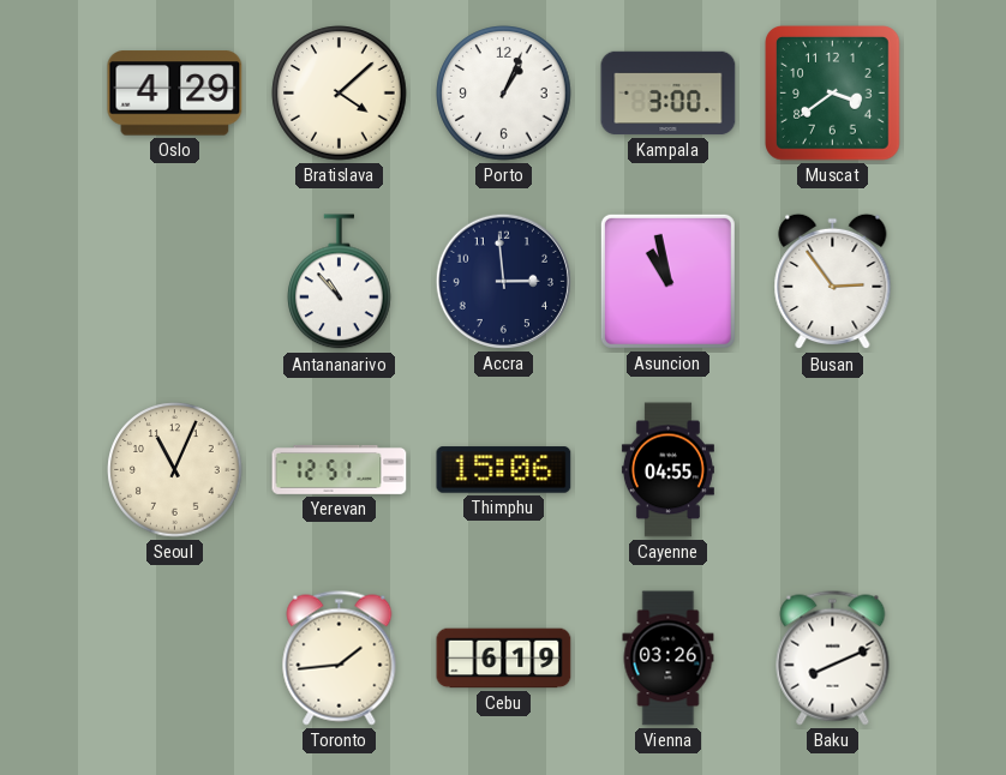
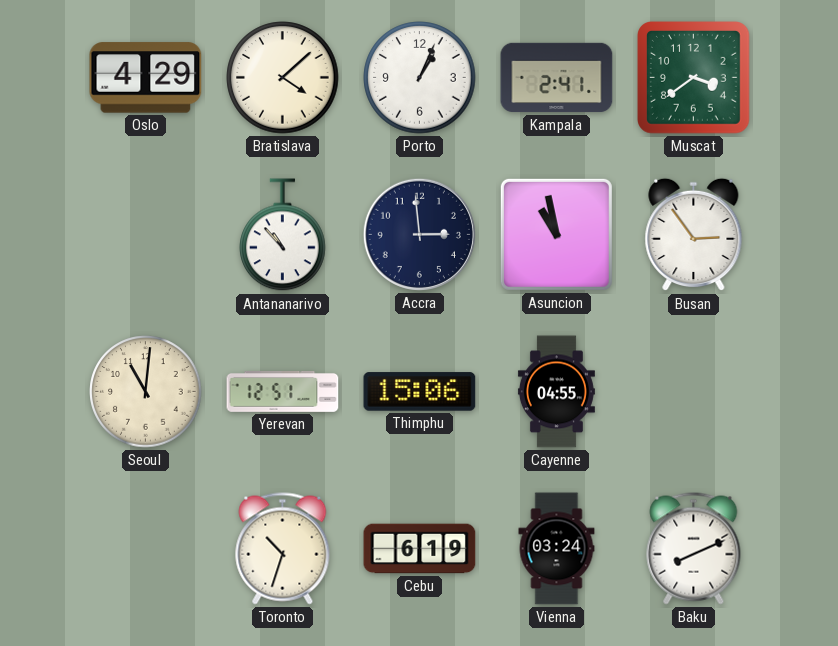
Kampala: 3:00 -> 2:41
Seoul: 11:04 -> 11:01
Toronto: 1:44 -> 10:33
Vienna: 03:26 -> 03:24
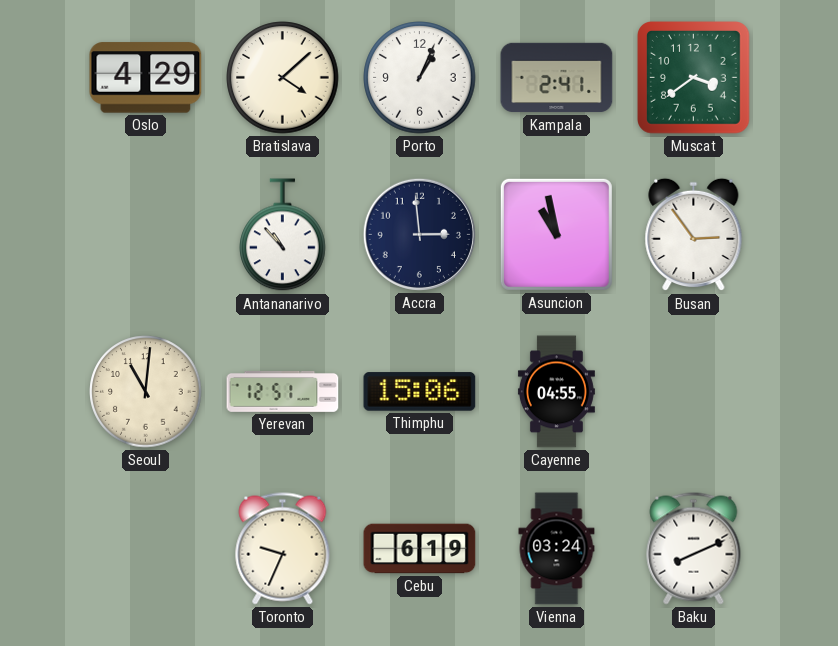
Toronto: 10:33 -> 9:34
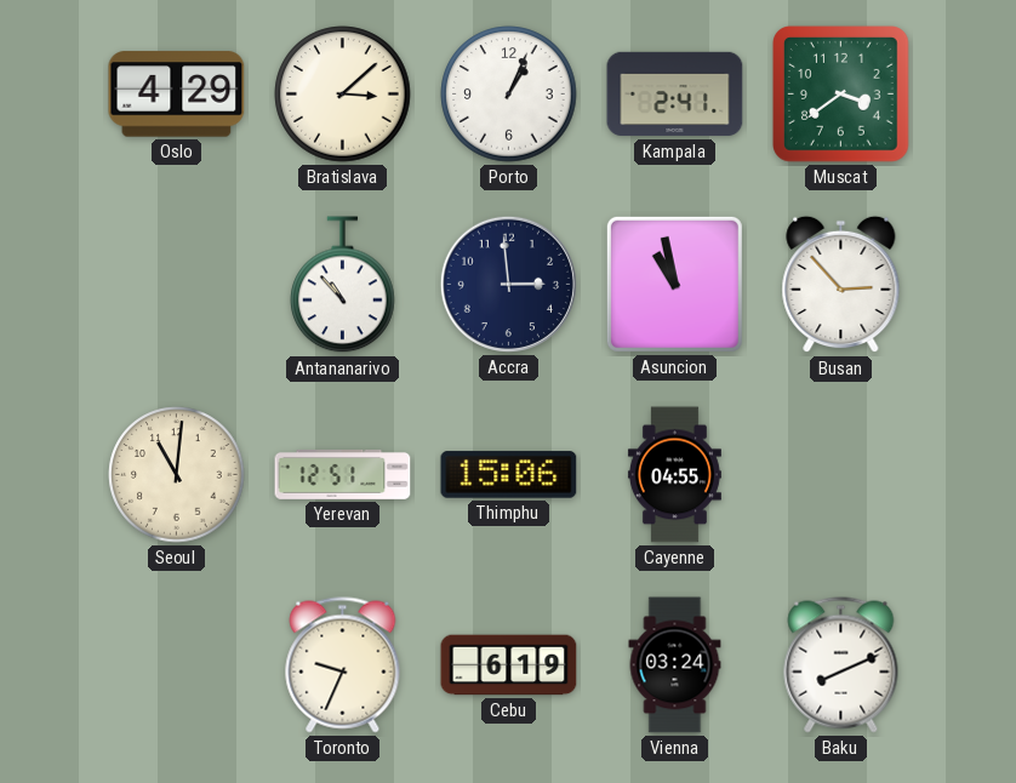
Bratislava: 4:08 -> 3:08
Busan: 2:54 -> 2:53
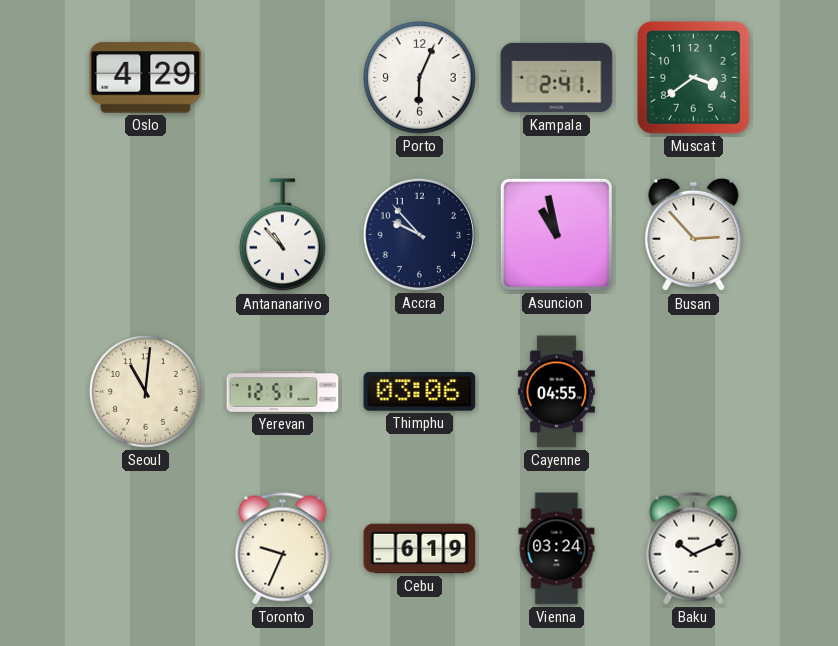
Bratislava: 3:08 -> none
Porto: 1:04 -> 6:04
Accra: 2:59 -> 9:53
Thimphu: 15:06 -> 03:06
Baku: 8:11 -> 10:11
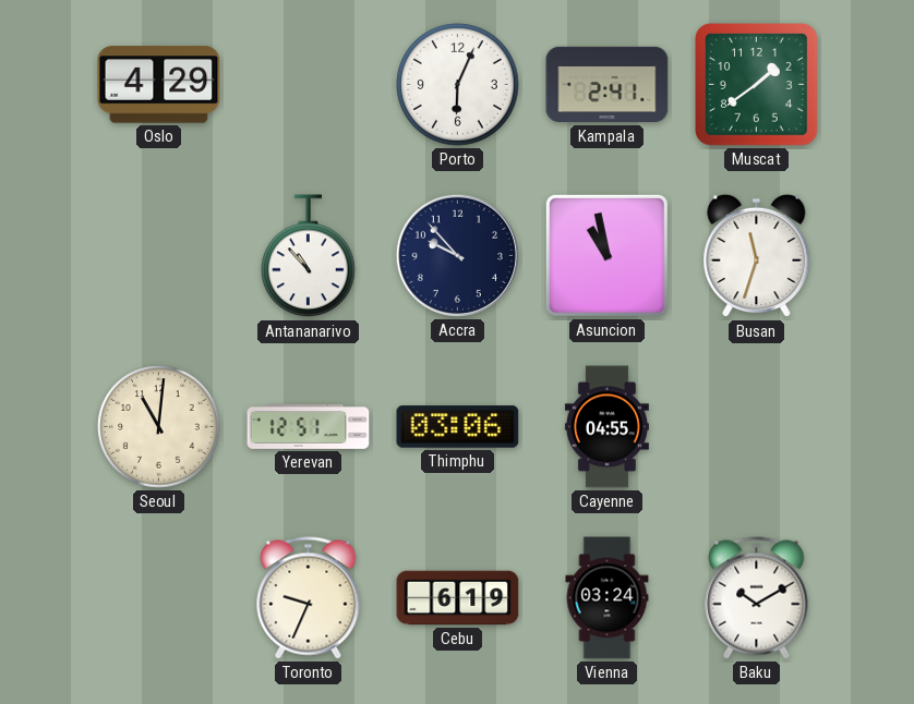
Muscat: 3:39 -> 1:39
Busan: 2:53 -> 11:33
Baku: 10:11 -> 10:10
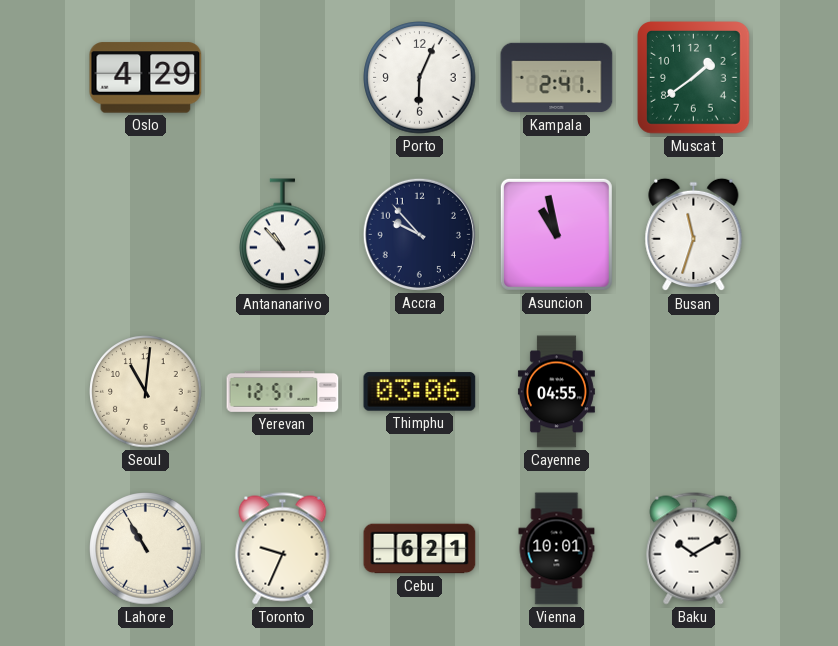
Lahore: none -> 10:55
Cebu: 6:19 -> 6:21
Vienna: 03:24 -> 10:01
